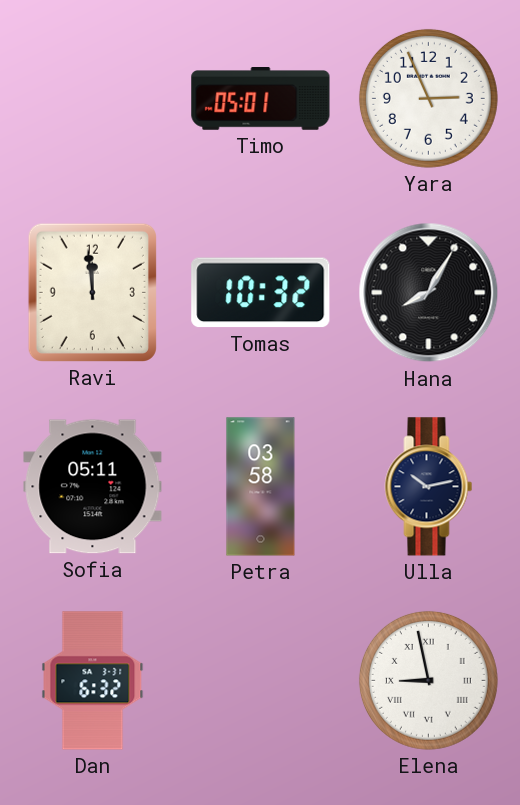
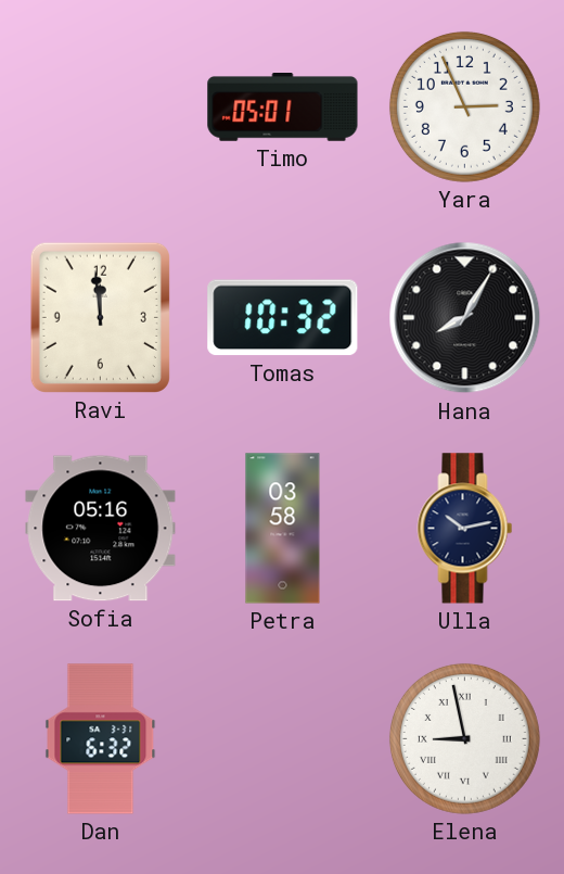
Sofia: 05:11 -> 05:16
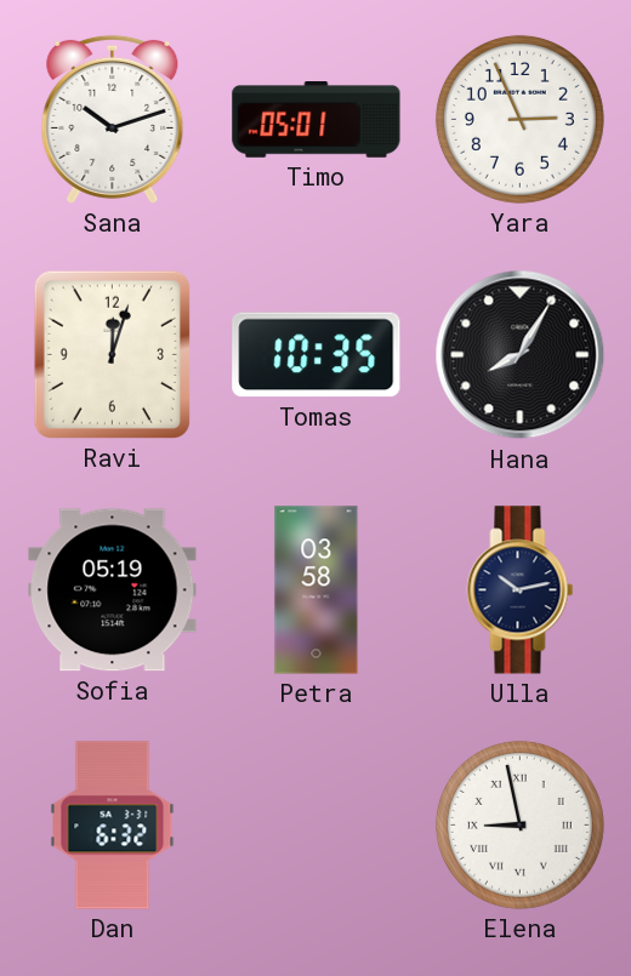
Sana: none -> 10:12
Ravi: 11:59 -> 12:03
Tomas: 10:32 -> 10:35
Sofia: 05:16 -> 05:19
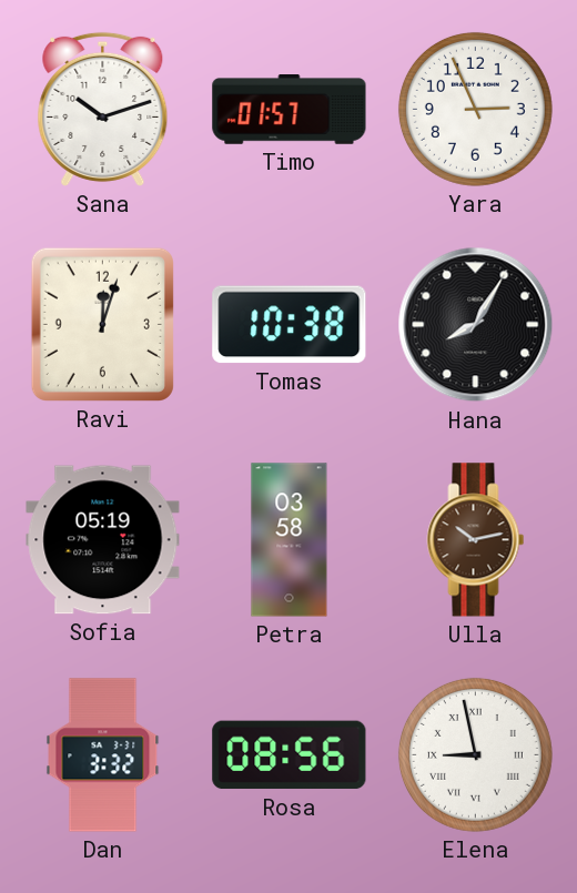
Timo: 05:01 -> 01:57
Tomas: 10:35 -> 10:38
Ulla dial: navy -> brown
Dan: 6:32 -> 3:32
Rosa: none -> 08:56
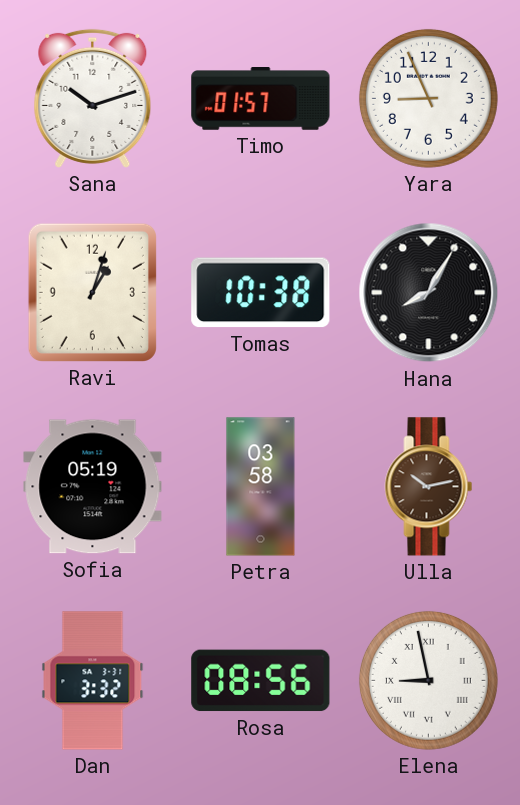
Yara: 2:56 -> 8:56
Ravi: 12:03 -> 1:03
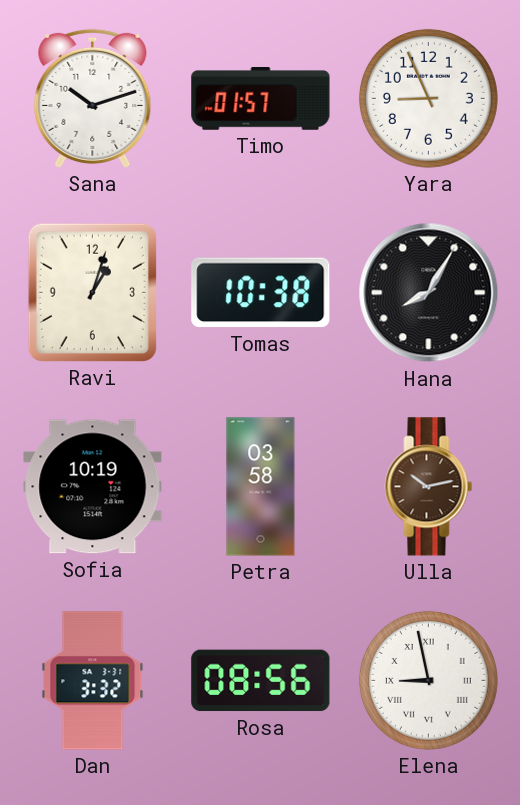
Sofia: 05:19 -> 10:19
